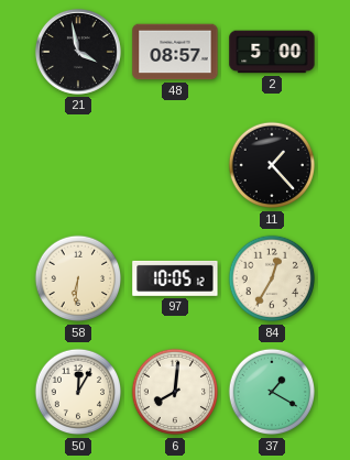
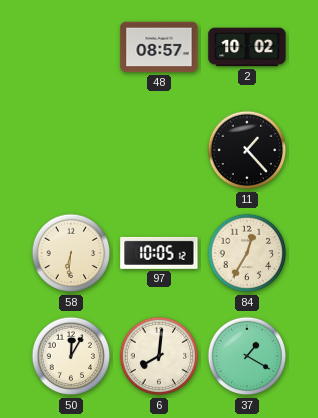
21: 3:58 -> none
2: 5:00 -> 10:02
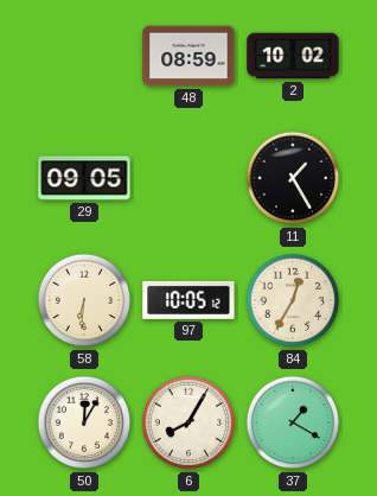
48: 08:57 -> 08:59
29: none -> 09:05
11: 1:23 -> 1:25
6: 8:01 -> 8:05
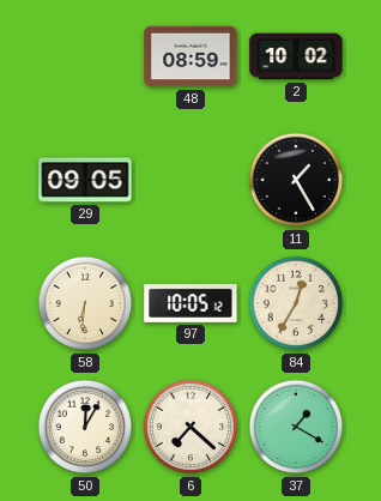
6: 8:05 -> 7:22
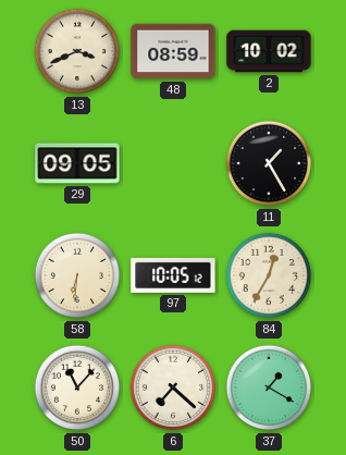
13: none -> 3:41
50: 12:05 -> 11:07
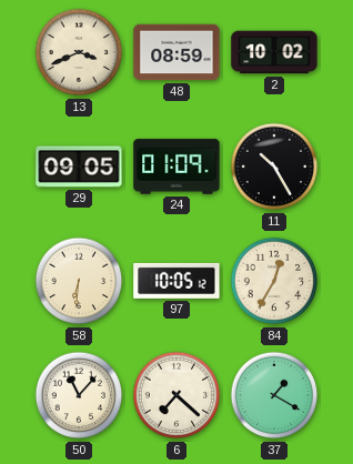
24: none -> 01:09
11: 1:25 -> 10:25
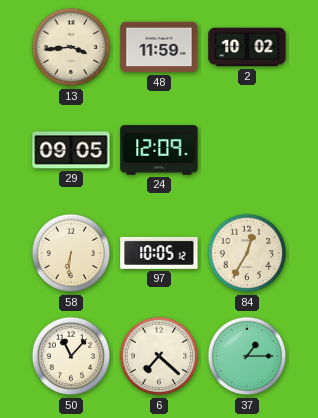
13: 3:41 -> 3:44
48: 08:59 -> 11:59
24: 01:09 -> 12:09
11: 10:25 -> none
37: 1:20 -> 1:15
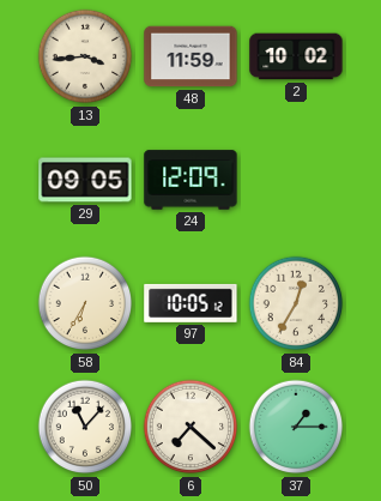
58: 6:31 -> 6:35
